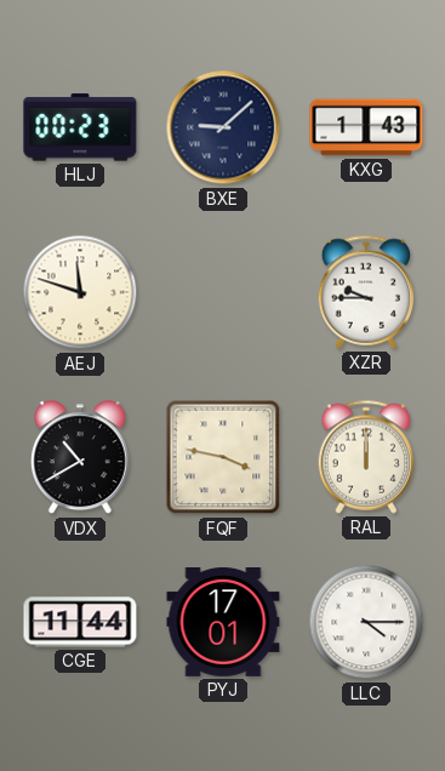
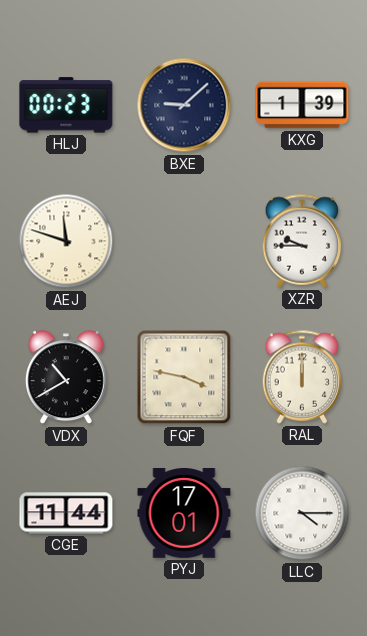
KXG: 1:43 -> 1:39
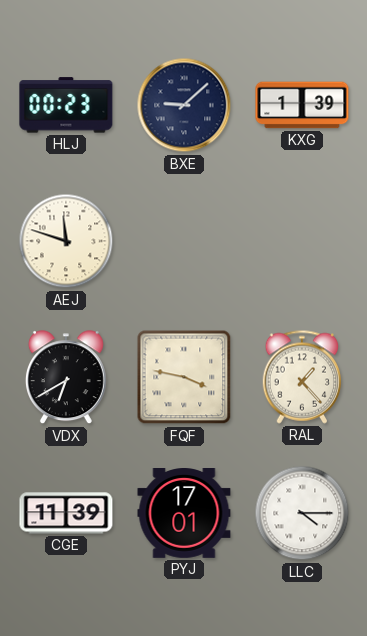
XZR: 9:45 -> none
VDX: 10:40 -> 6:40
RAL: 12:00 -> 1:23
CGE: 11:44 -> 11:39
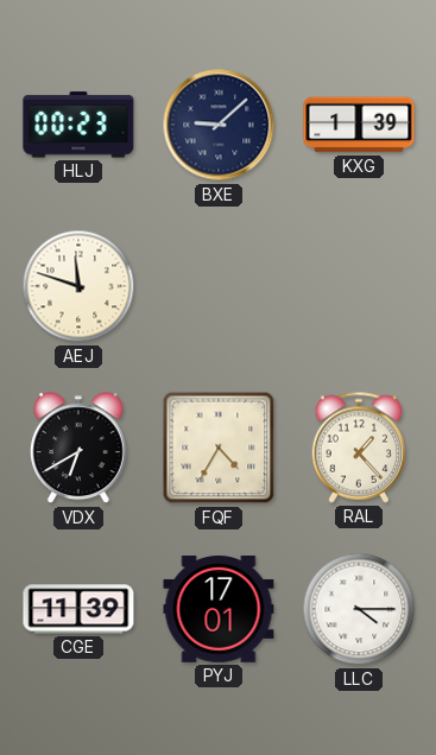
FQF: 3:47 -> 4:35
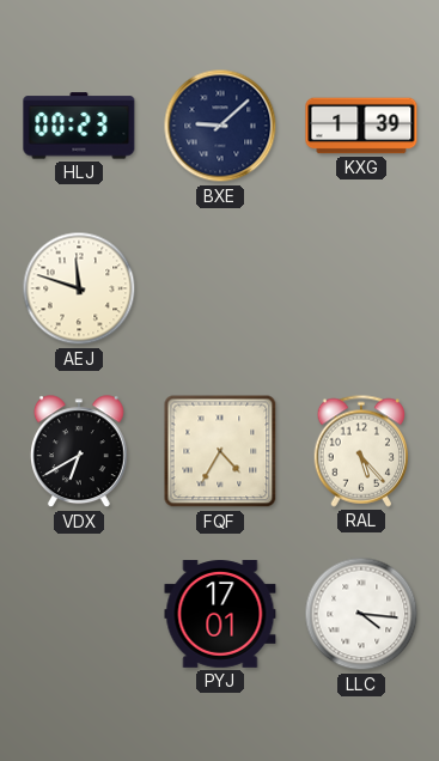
RAL: 1:23 -> 5:23
CGE: 11:39 -> none
LLC: 4:15 -> 4:16
